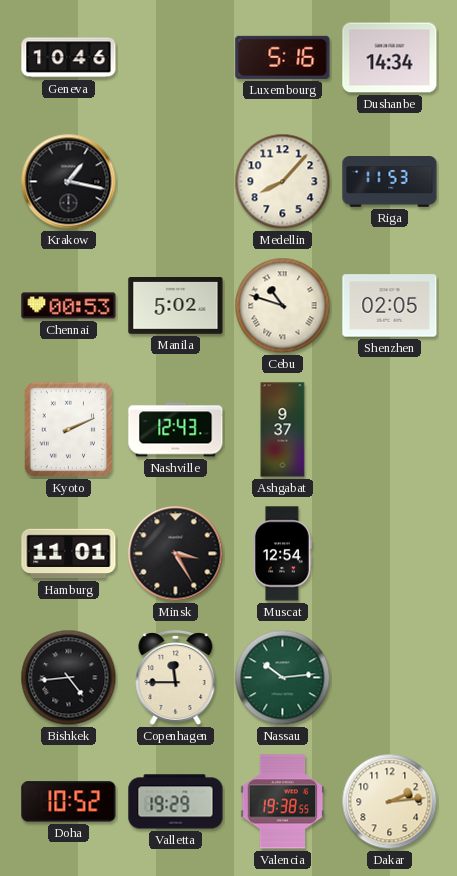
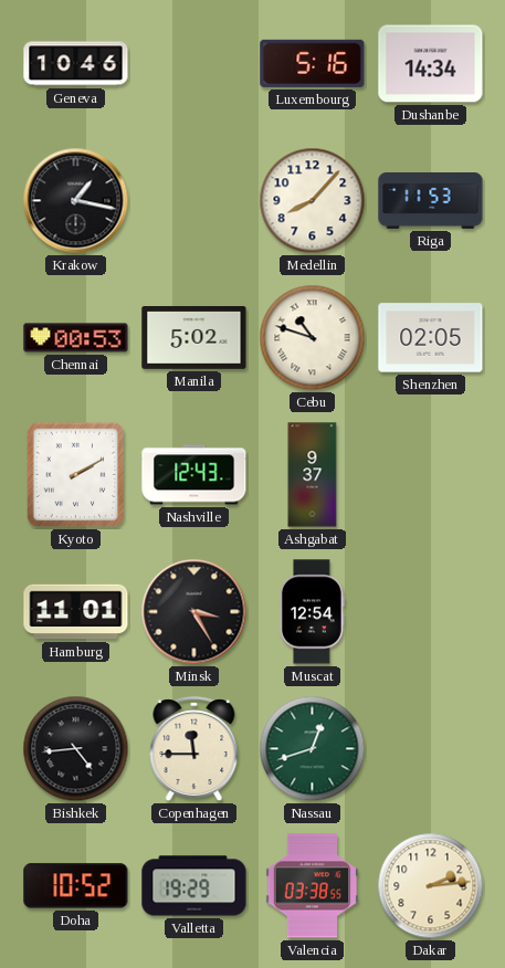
Kyoto: 2:11 -> 2:10
Nassau: 10:14 -> 12:42
Valencia: 19:38 -> 03:38
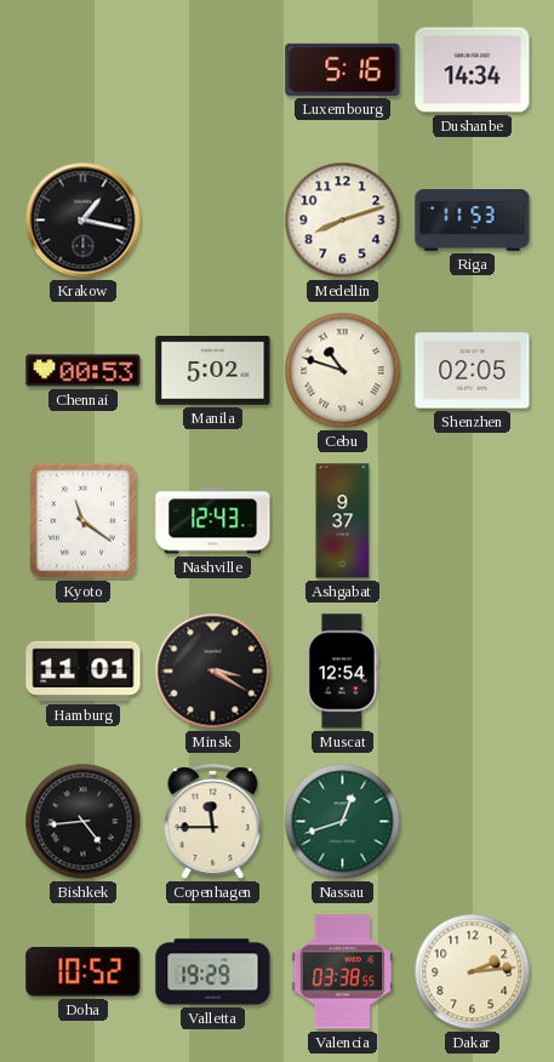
Geneva: 10:46 -> none
Medellin: 8:07 -> 8:12
Kyoto: 2:10 -> 11:21
Minsk: 3:25 -> 3:20
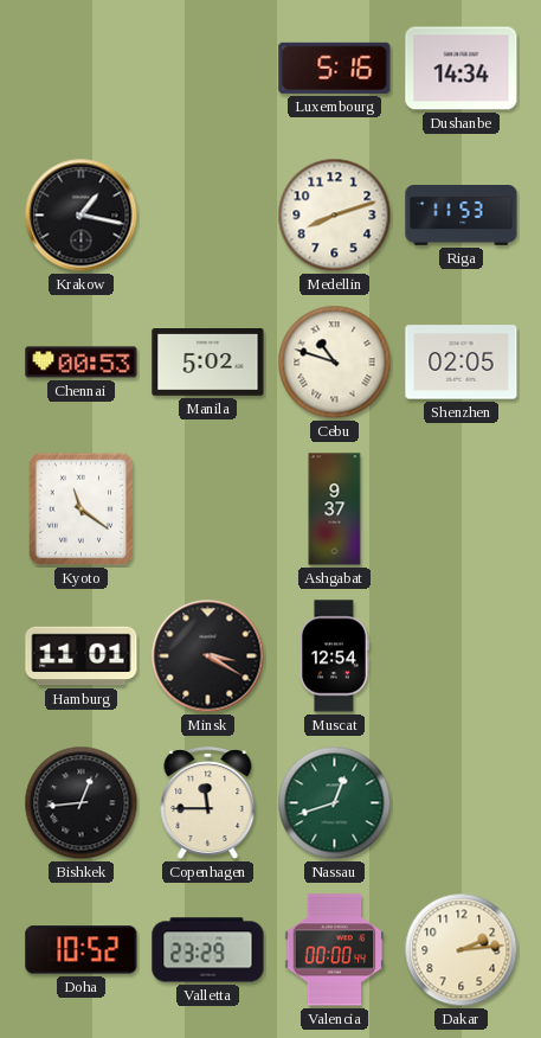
Nashville: 12:43 -> none
Bishkek: 4:44 -> 12:44
Valletta: 19:29 -> 23:29
Valencia: 03:38 -> 00:00
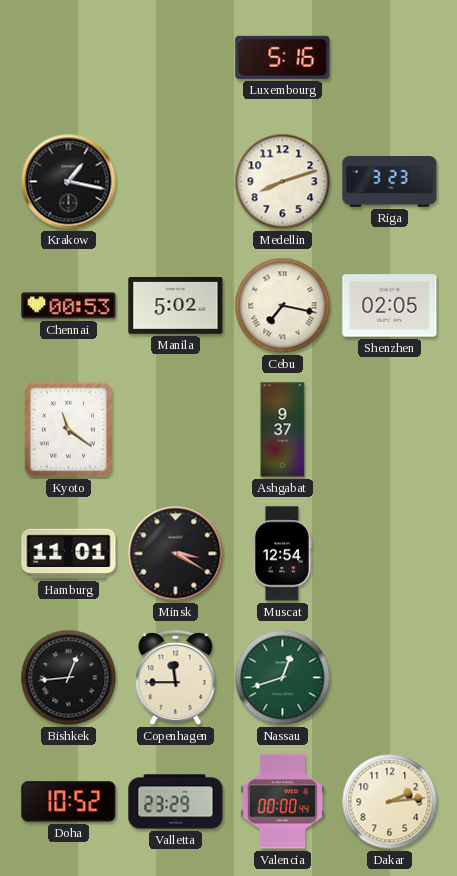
Dushanbe: 14:34 -> none
Riga: 11:53 -> 3:23
Cebu: 10:48 -> 7:17
